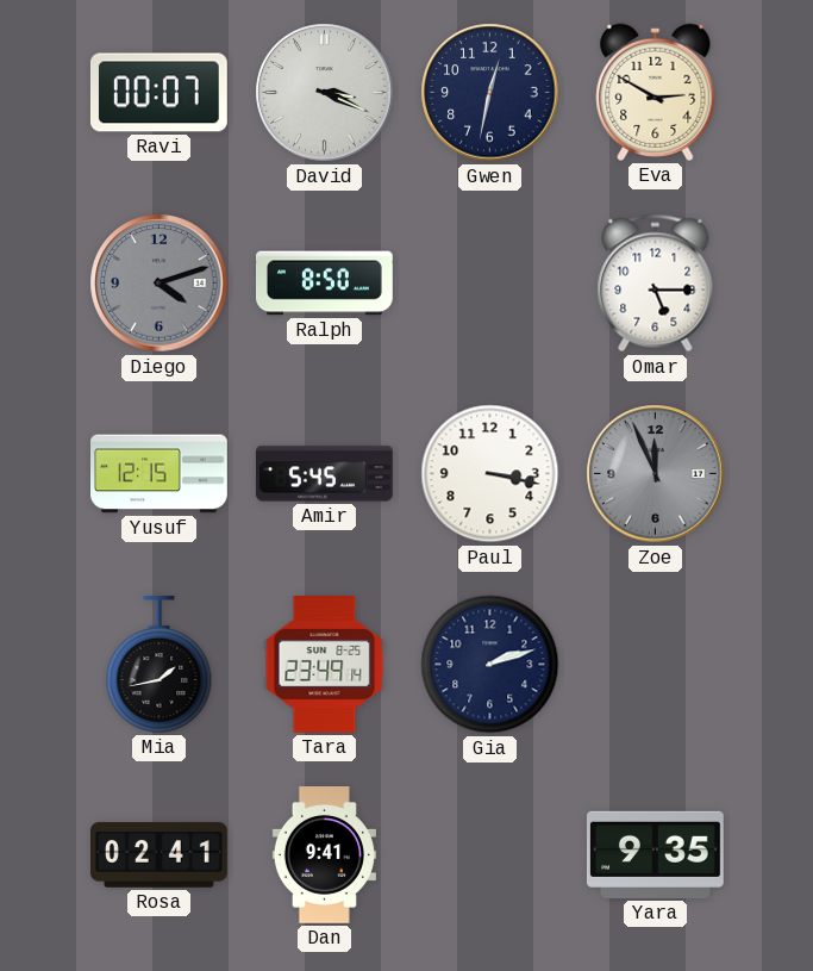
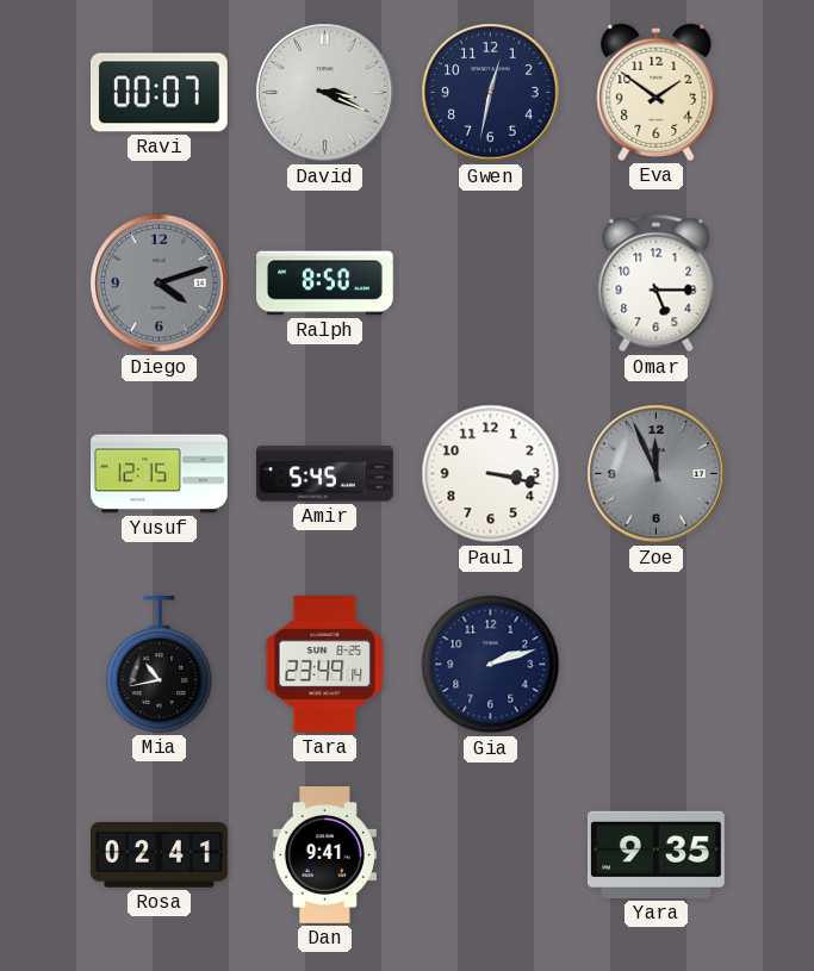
Eva: 2:50 -> 1:51
Mia: 1:43 -> 10:43
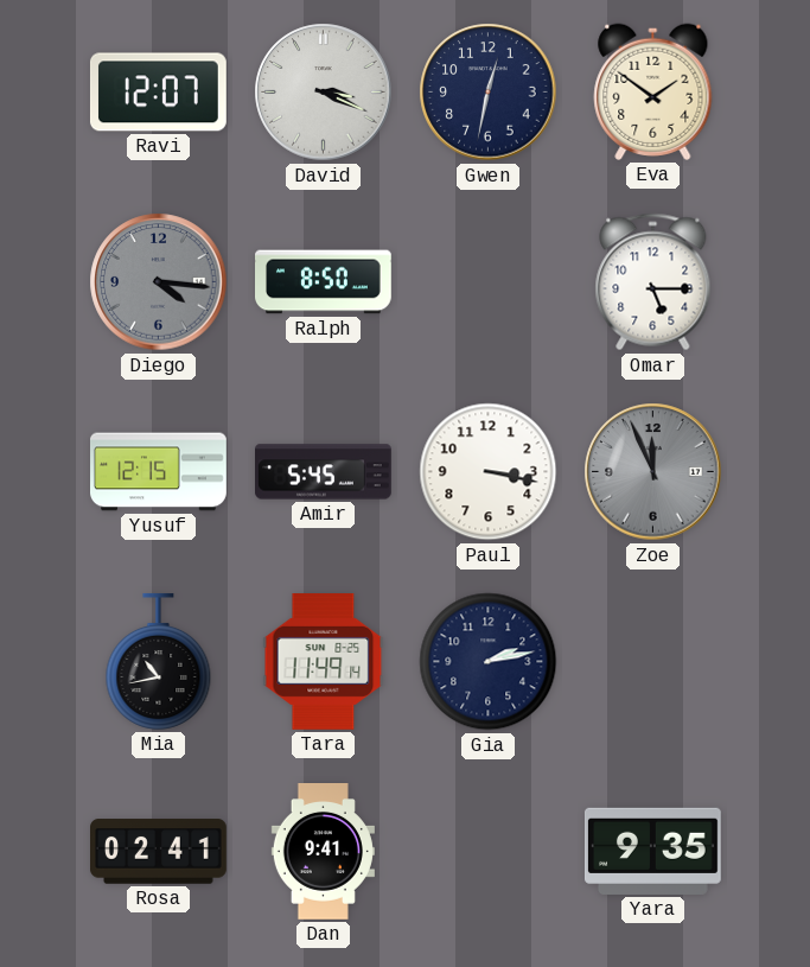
Ravi: 00:07 -> 12:07
Diego: 4:12 -> 4:16
Tara: 23:49 -> 11:49
Gia: 2:12 -> 2:13
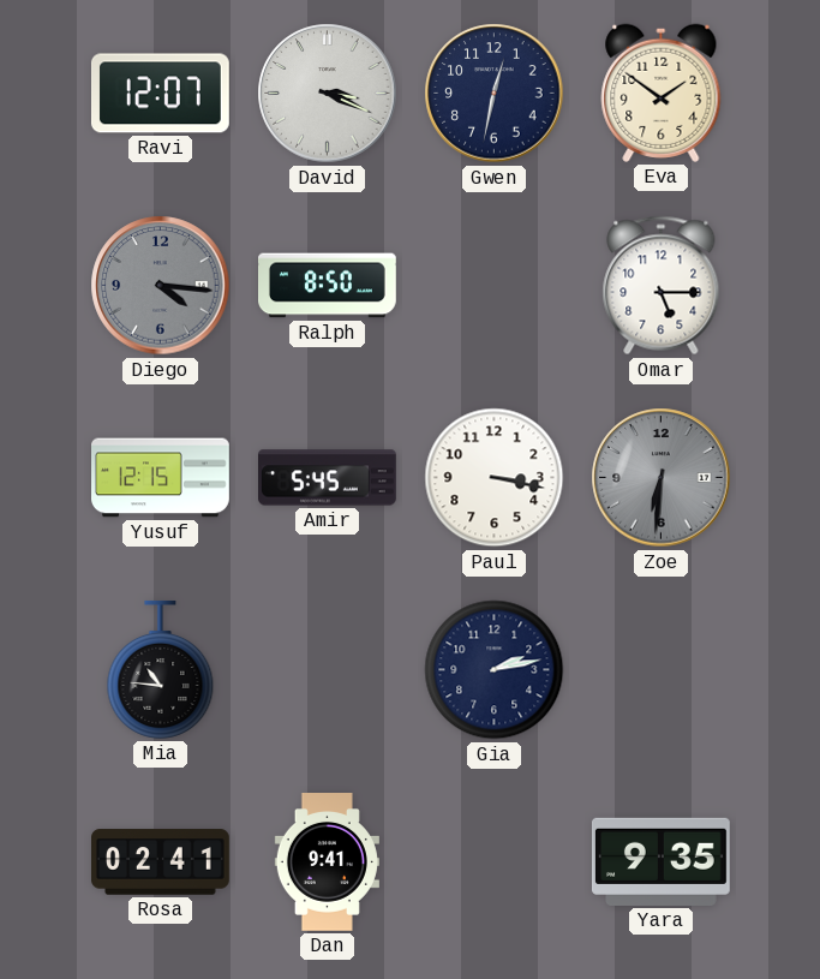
Zoe: 11:56 -> 6:31
Mia: 10:43 -> 10:46
Tara: 11:49 -> none
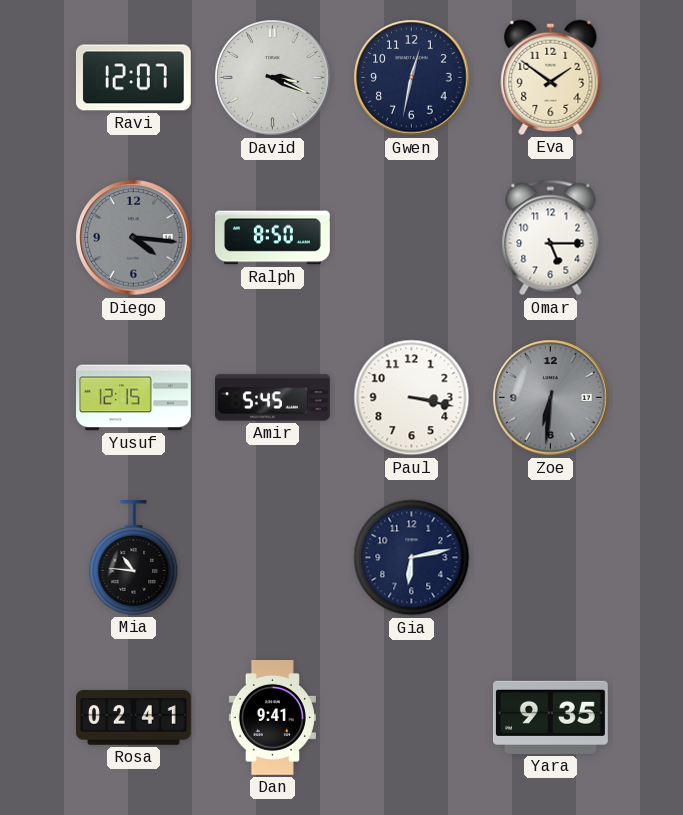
Gia: 2:13 -> 6:13
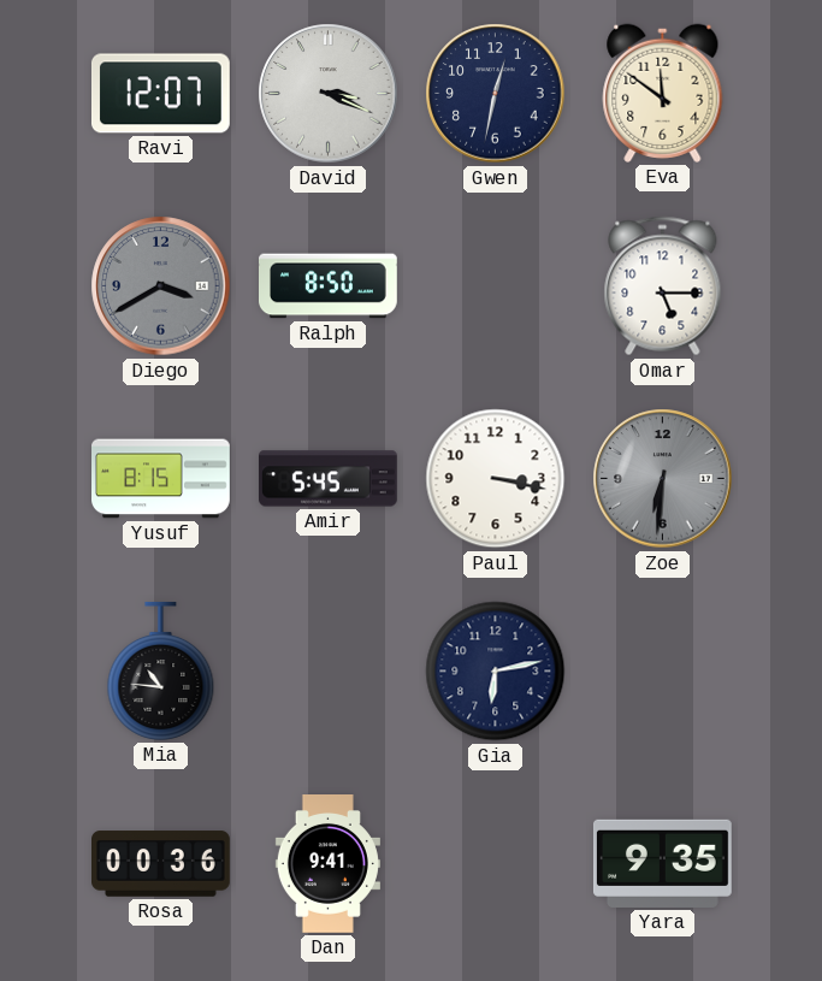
Eva: 1:51 -> 11:51
Diego: 4:16 -> 3:40
Yusuf: 12:15 -> 8:15
Rosa: 02:41 -> 00:36
